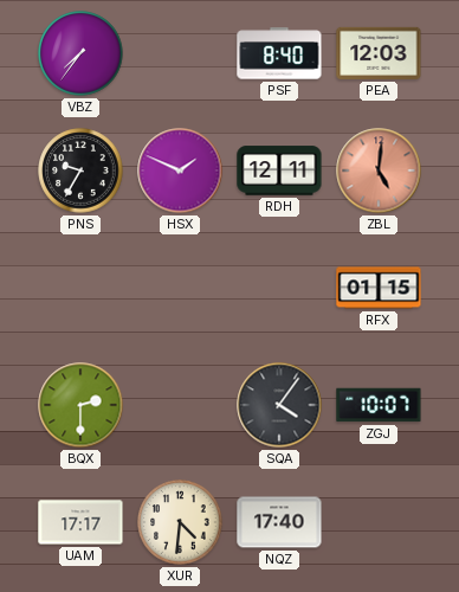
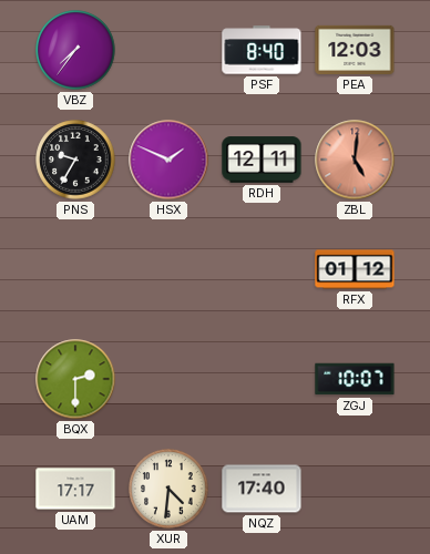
RFX: 01:15 -> 01:12
SQA: 4:06 -> none
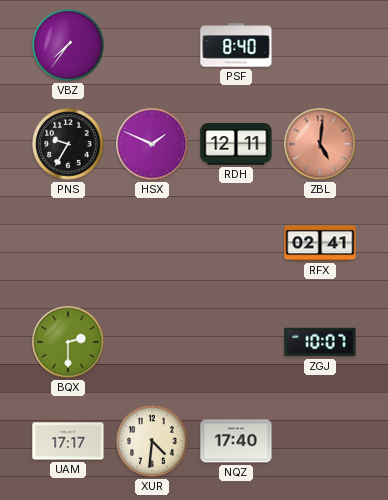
PEA: 12:03 -> none
RFX: 01:12 -> 02:41
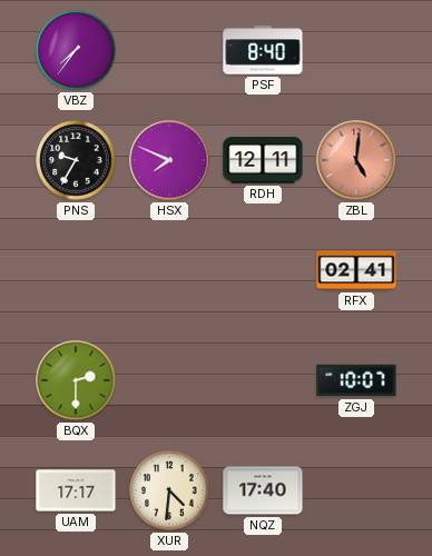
HSX: 1:49 -> 7:49
